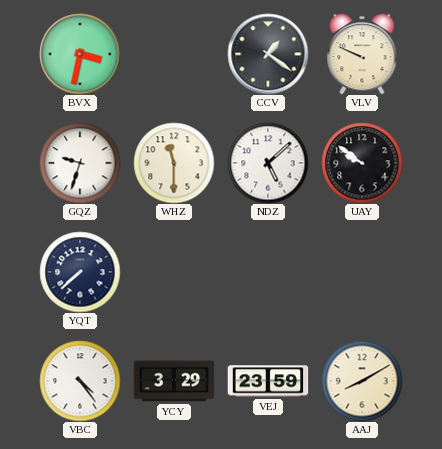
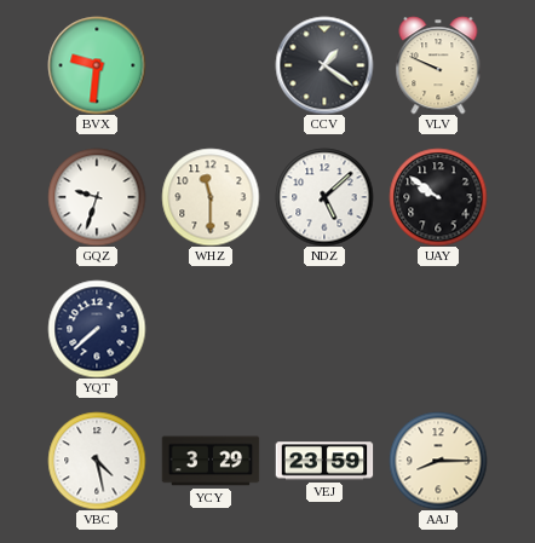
BVX: 3:32 -> 9:31
VBC: 4:24 -> 4:28
AAJ: 8:10 -> 8:15
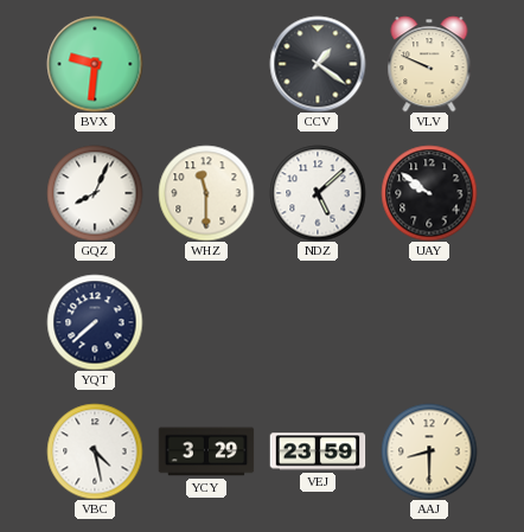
GQZ: 9:33 -> 8:04
AAJ: 8:15 -> 8:30
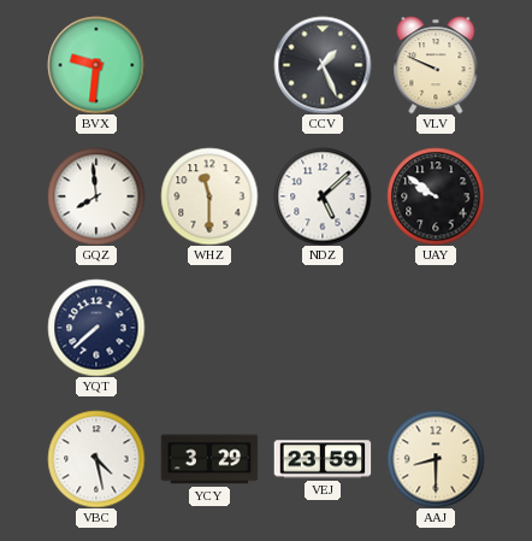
CCV: 1:21 -> 1:26
GQZ: 8:04 -> 7:59
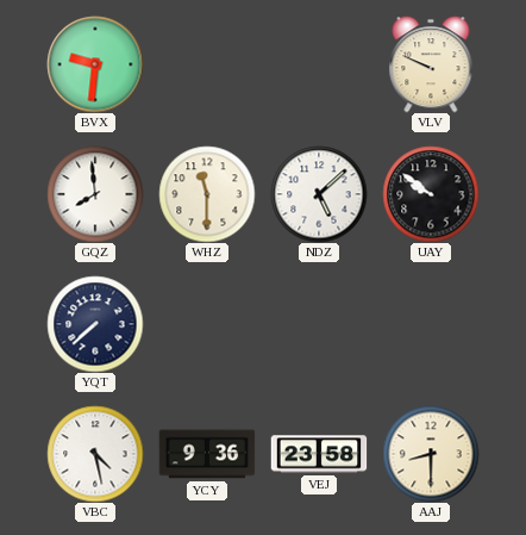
CCV: 1:26 -> none
YCY: 3:29 -> 9:36
VEJ: 23:59 -> 23:58
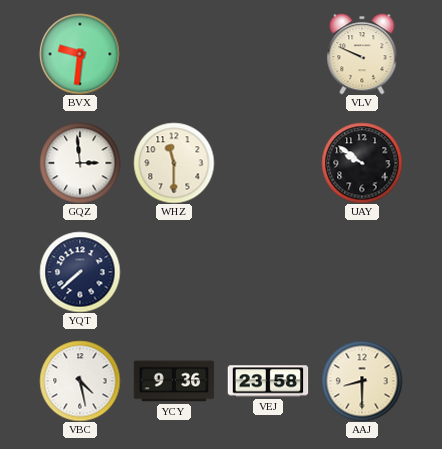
GQZ: 7:59 -> 2:59
NDZ: 5:08 -> none
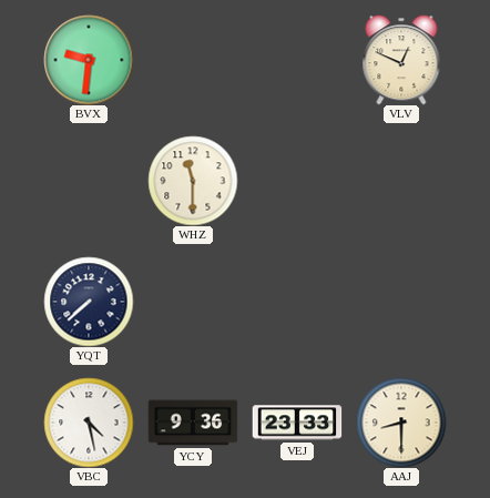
VLV: 9:49 -> 12:49
GQZ: 2:59 -> none
UAY: 9:51 -> none
VEJ: 23:58 -> 23:33
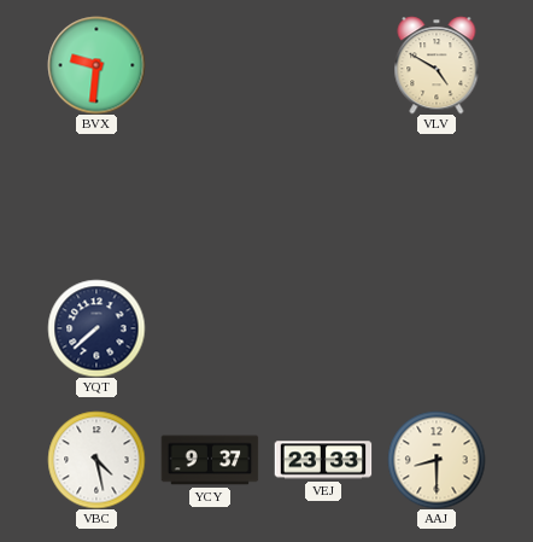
VLV: 12:49 -> 4:50
WHZ: 11:30 -> none
YCY: 9:36 -> 9:37
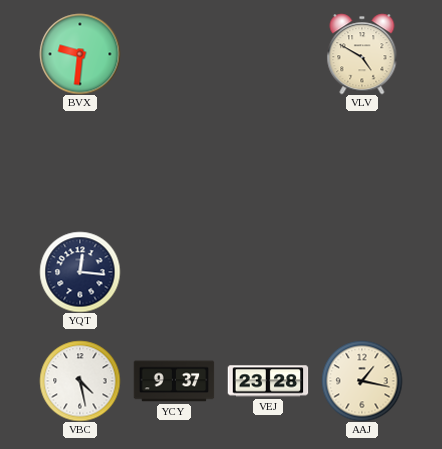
YQT: 7:38 -> 12:16
VEJ: 23:33 -> 23:28
AAJ: 8:30 -> 1:17
